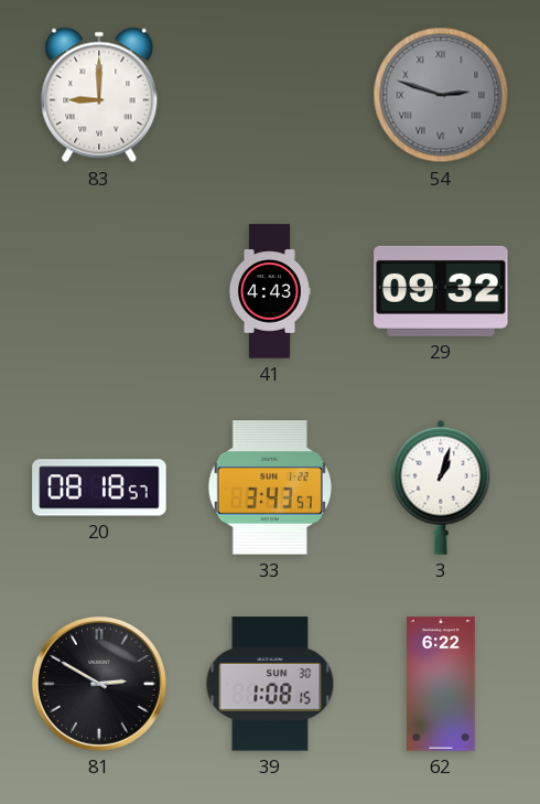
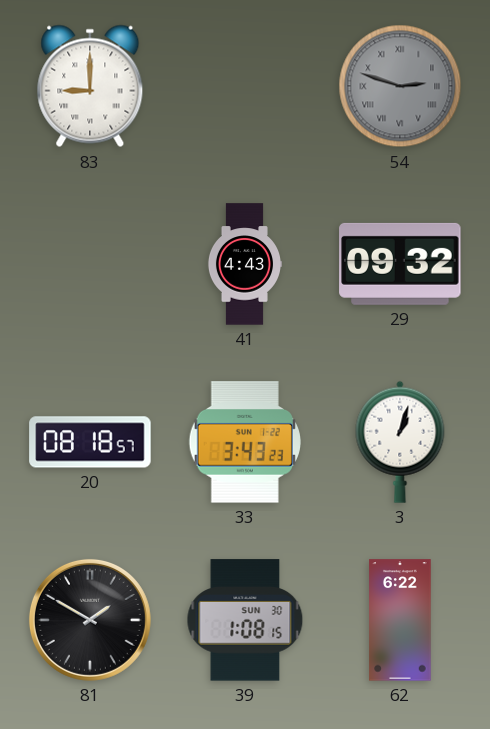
33: 3:43:57 -> 3:43:23
81: 2:50 -> 1:50
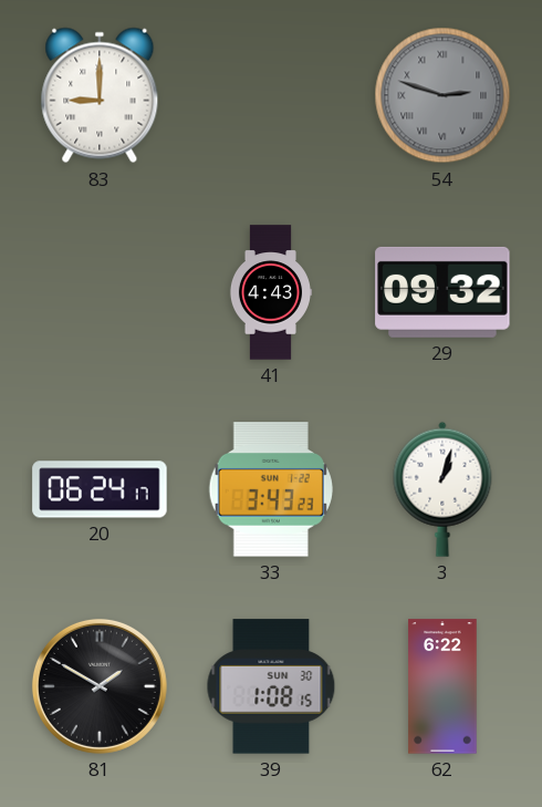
20: 08:18 -> 06:24
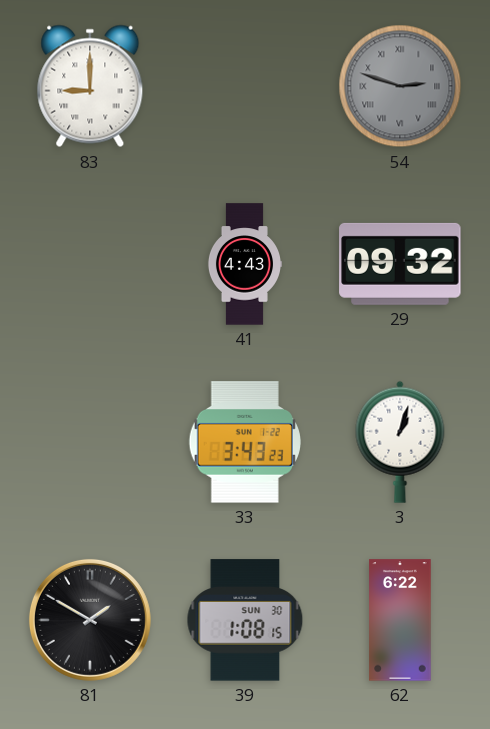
20: 06:24 -> none
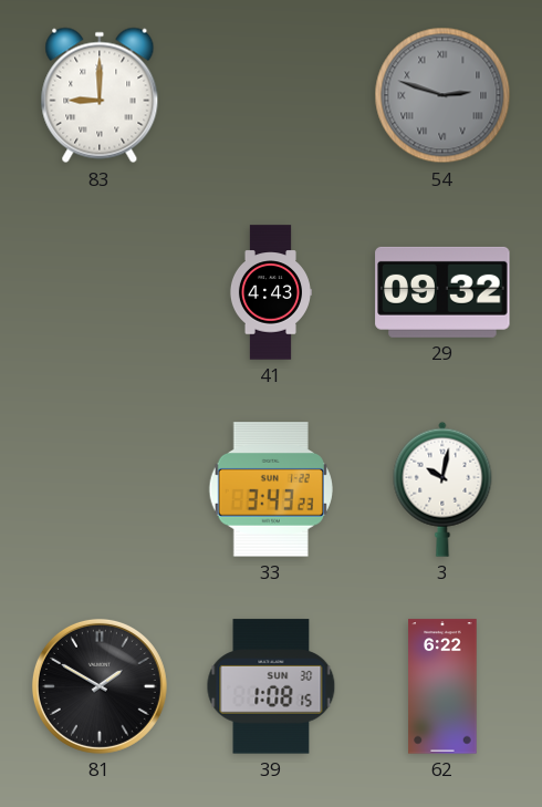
3: 1:03 -> 10:02
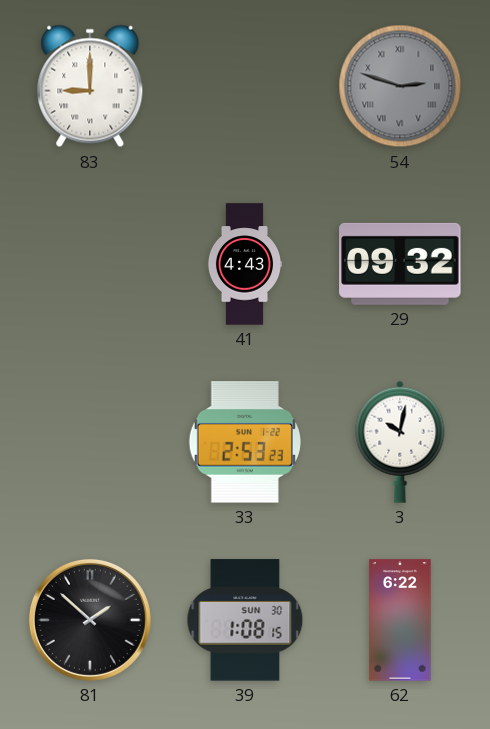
33: 3:43 -> 2:53
81: 1:50 -> 1:52
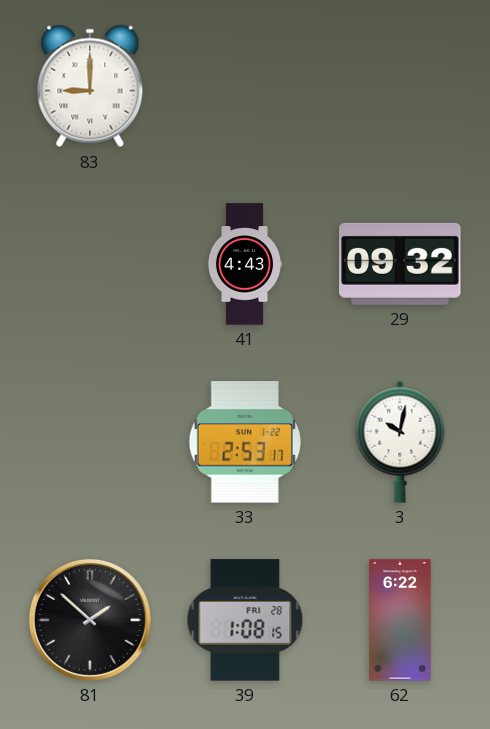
54: 2:48 -> none
33: 2:53:23 -> 2:53:17
39 date: SUN 30 -> FRI 28
